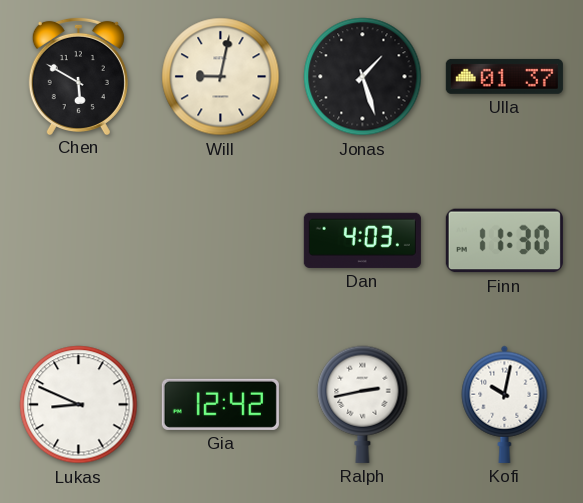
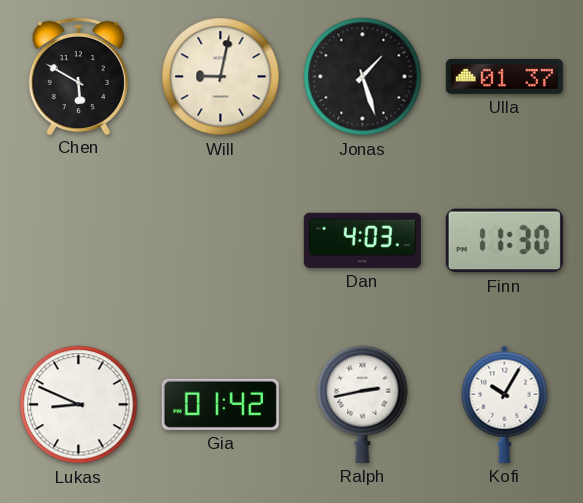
Gia: 12:42 -> 01:42
Kofi: 10:02 -> 10:05
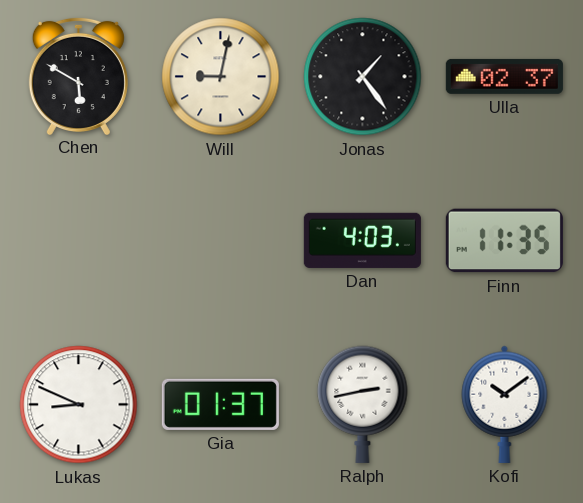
Jonas: 1:27 -> 1:24
Ulla: 01:37 -> 02:37
Finn: 11:30 -> 11:35
Gia: 01:42 -> 01:37
Kofi: 10:05 -> 10:09
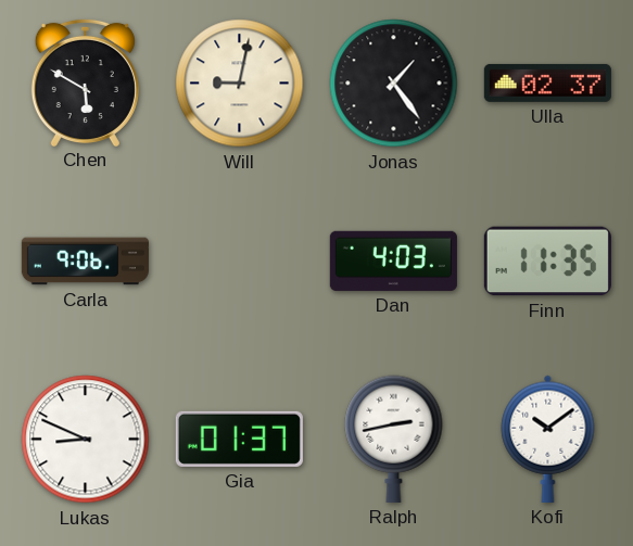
Carla: none -> 9:06
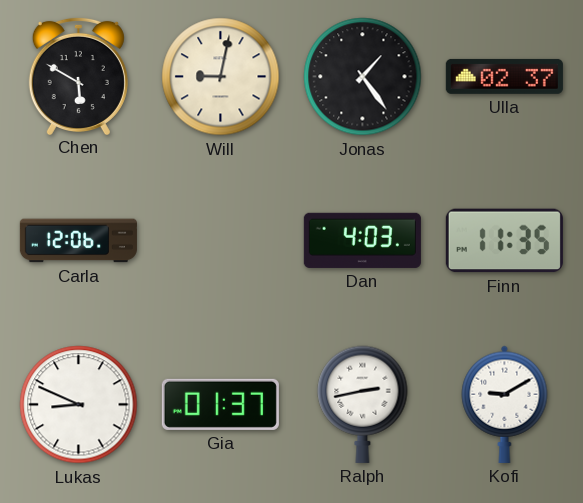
Carla: 9:06 -> 12:06
Kofi: 10:09 -> 9:10
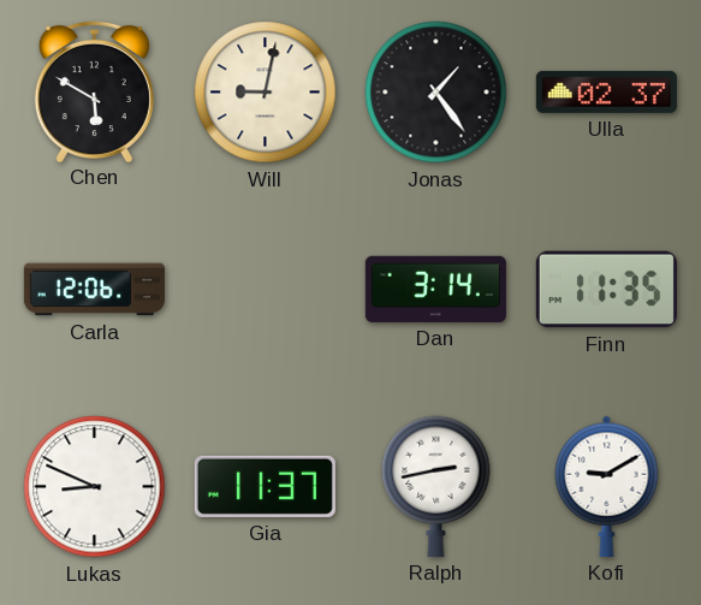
Dan: 4:03 -> 3:14
Gia: 01:37 -> 11:37
